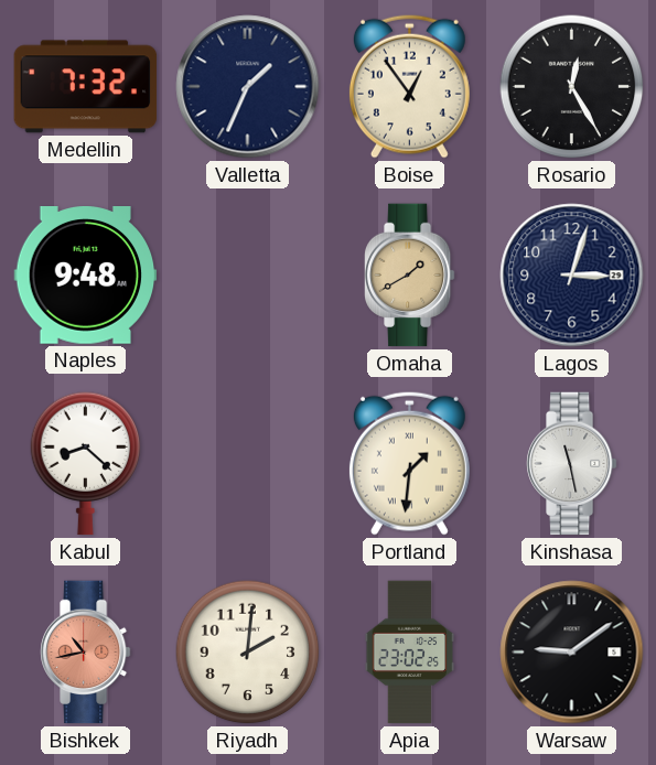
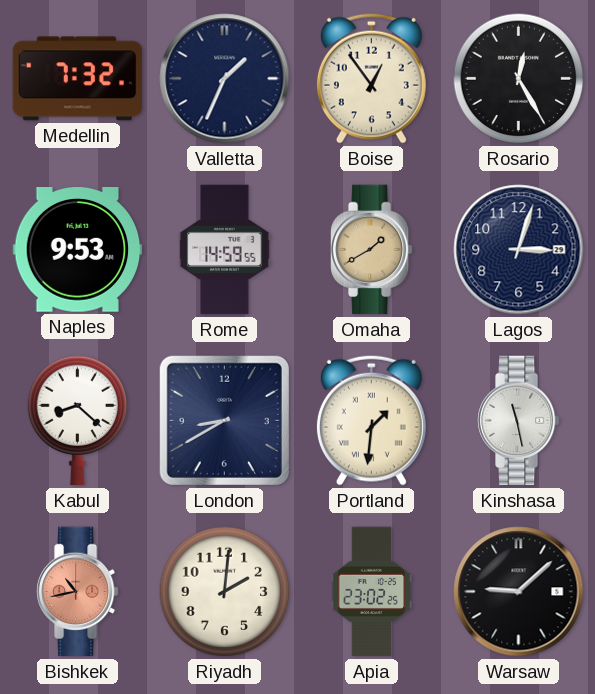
Naples: 9:48 -> 9:53
Rome: none -> 14:59
London: none -> 8:40
Warsaw: 9:09 -> 9:08
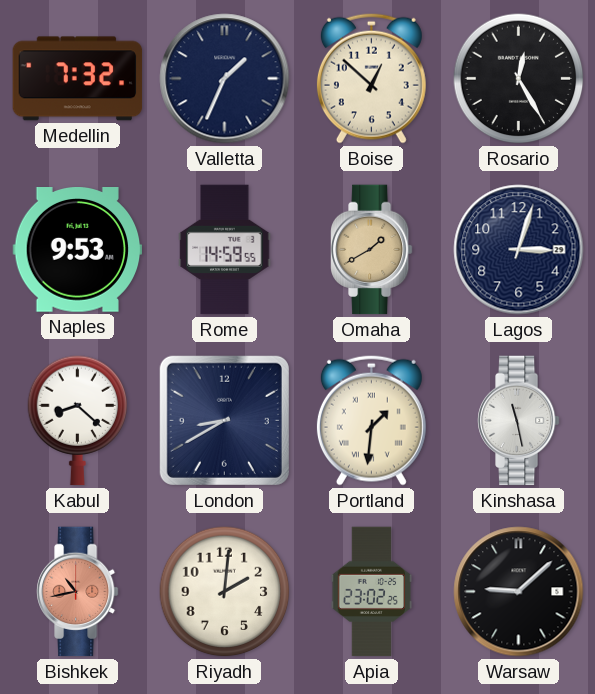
Boise: 12:54 -> 12:52
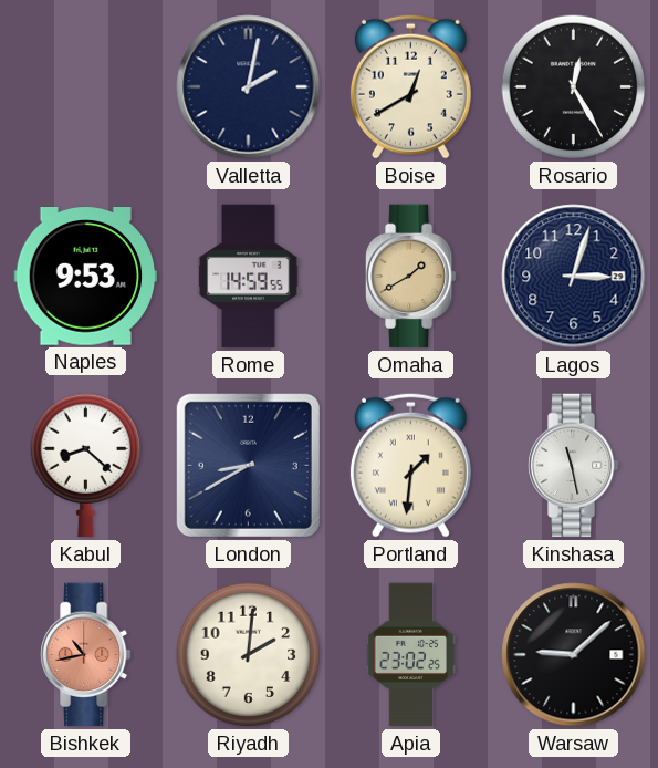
Medellin: 7:32 -> none
Valletta: 1:34 -> 2:02
Boise: 12:52 -> 12:40
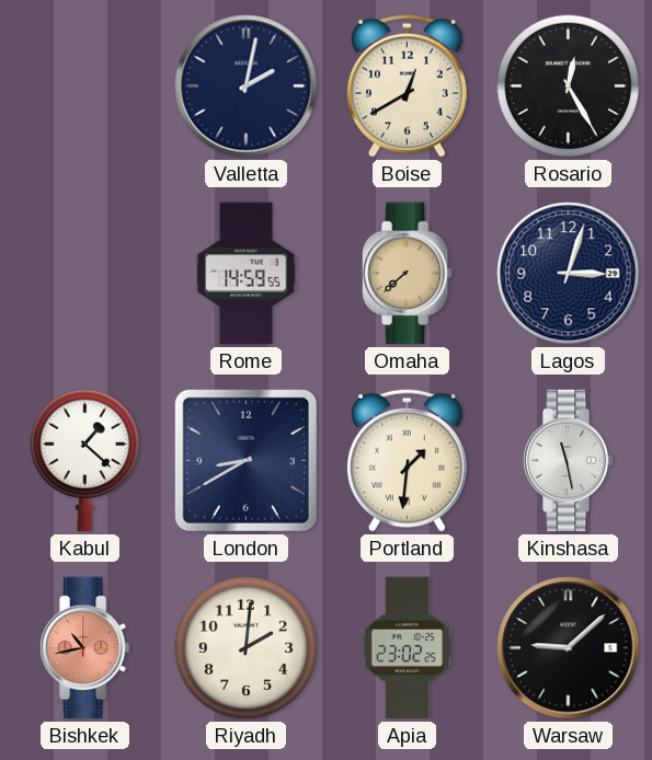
Naples: 9:53 -> none
Omaha: 1:40 -> 7:38
Kabul: 8:22 -> 1:22
